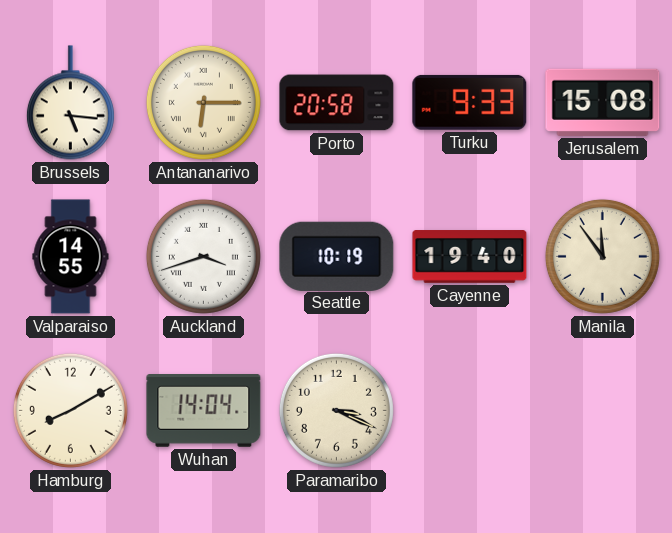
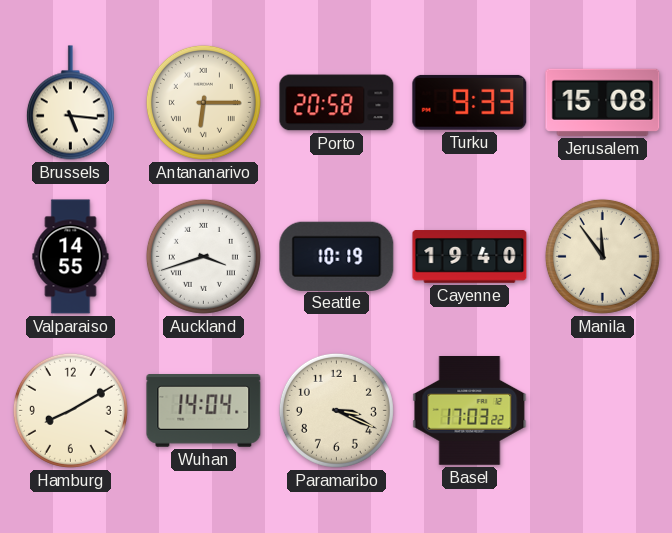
Basel: none -> 17:03
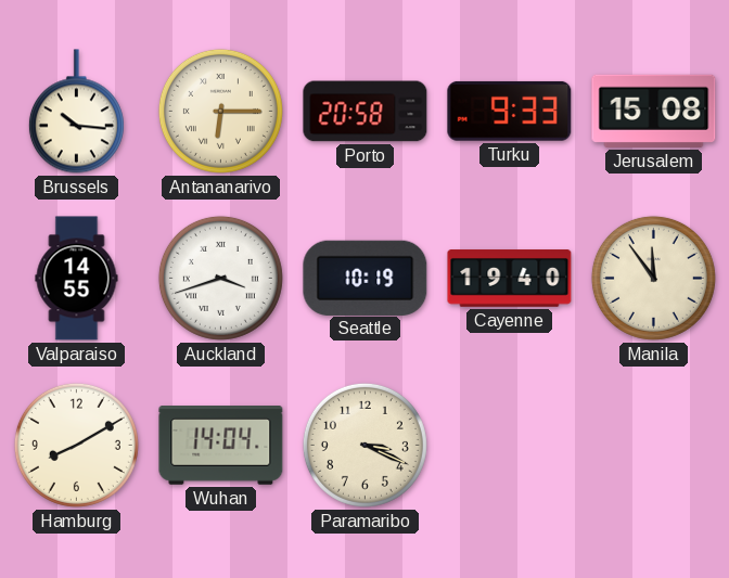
Brussels: 5:16 -> 10:16
Basel: 17:03 -> none
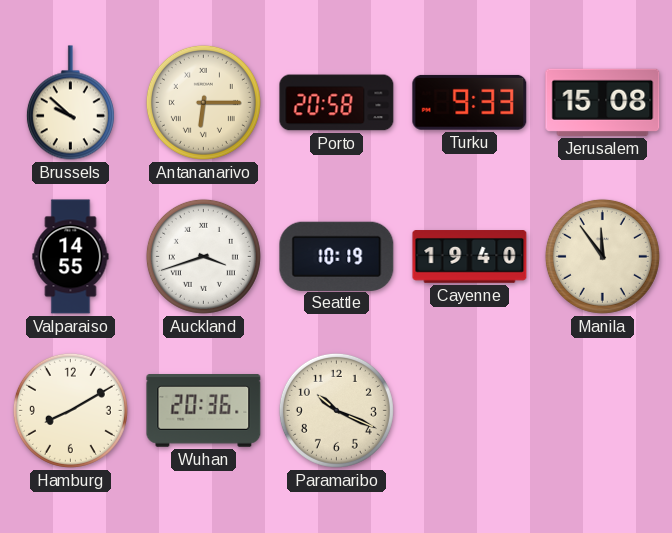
Brussels: 10:16 -> 9:52
Wuhan: 14:04 -> 20:36
Paramaribo: 3:19 -> 10:19
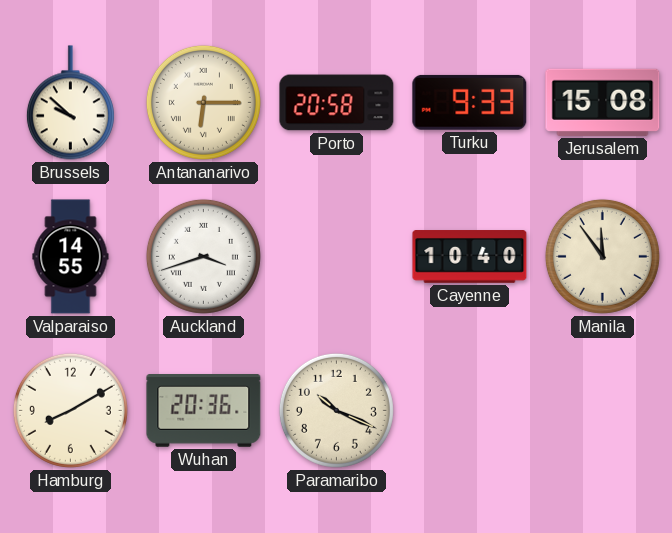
Seattle: 10:19 -> none
Cayenne: 19:40 -> 10:40
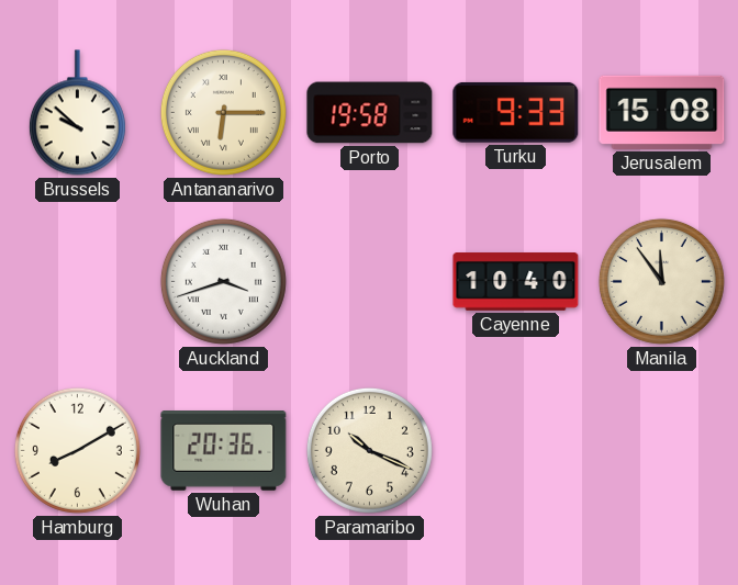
Porto: 20:58 -> 19:58
Valparaiso: 14:55 -> none
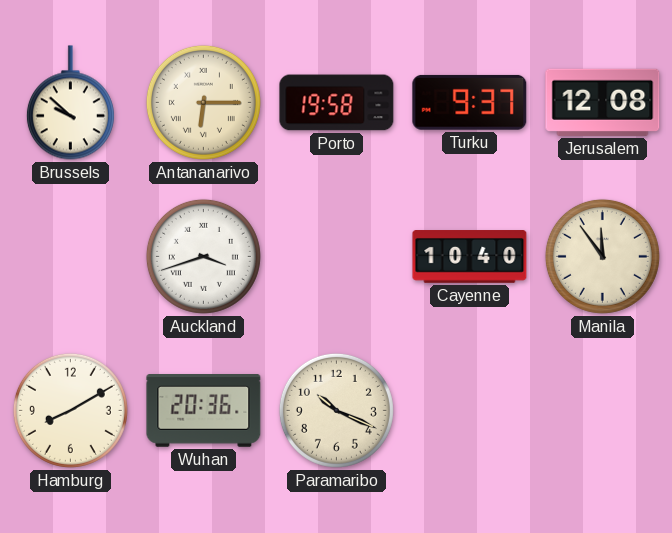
Turku: 9:33 -> 9:37
Jerusalem: 15:08 -> 12:08
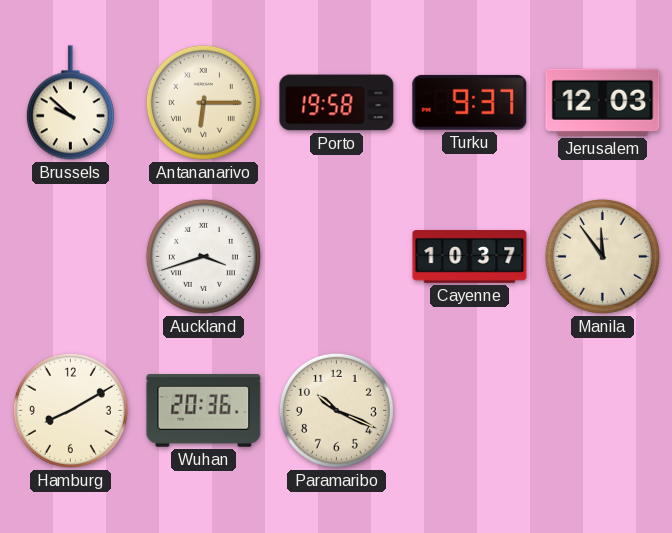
Jerusalem: 12:08 -> 12:03
Cayenne: 10:40 -> 10:37
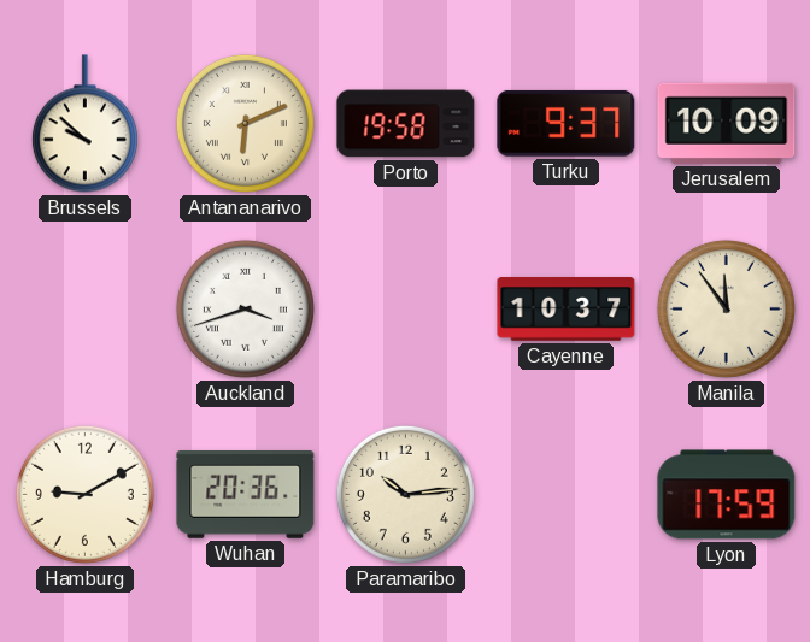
Antananarivo: 6:15 -> 6:11
Jerusalem: 12:03 -> 10:09
Hamburg: 8:10 -> 9:10
Paramaribo: 10:19 -> 10:14
Lyon: none -> 17:59
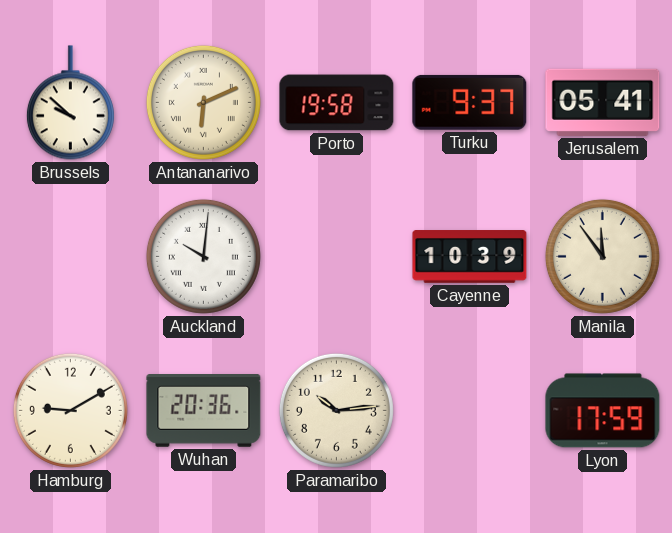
Jerusalem: 10:09 -> 05:41
Auckland: 3:42 -> 10:01
Cayenne: 10:37 -> 10:39
